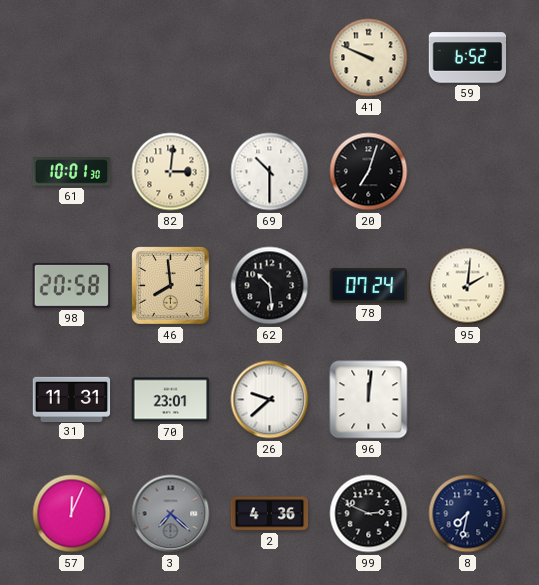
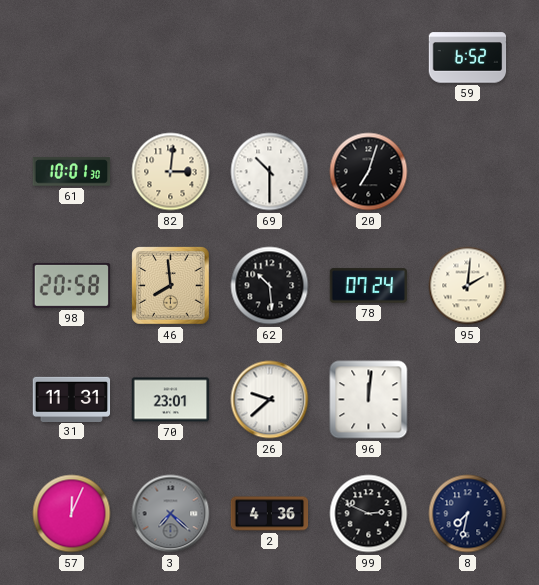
41: 9:49 -> none
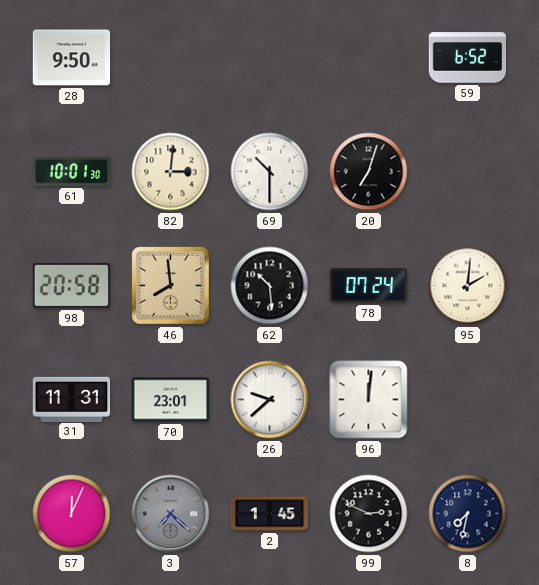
28: none -> 9:50
2: 4:36 -> 1:45
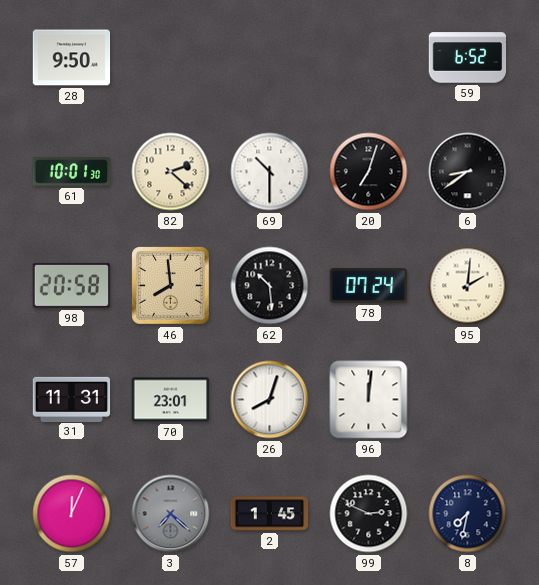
82: 3:01 -> 2:22
6: none -> 8:39
26: 9:38 -> 8:03
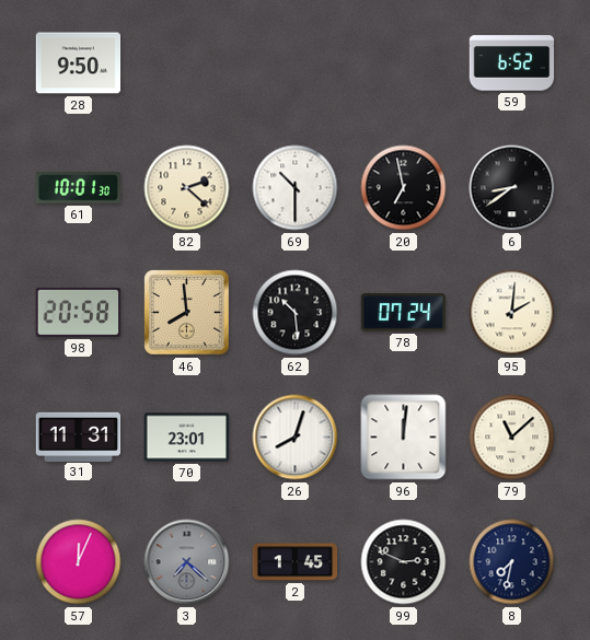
20: 7:03 -> 6:58
79: none -> 11:08
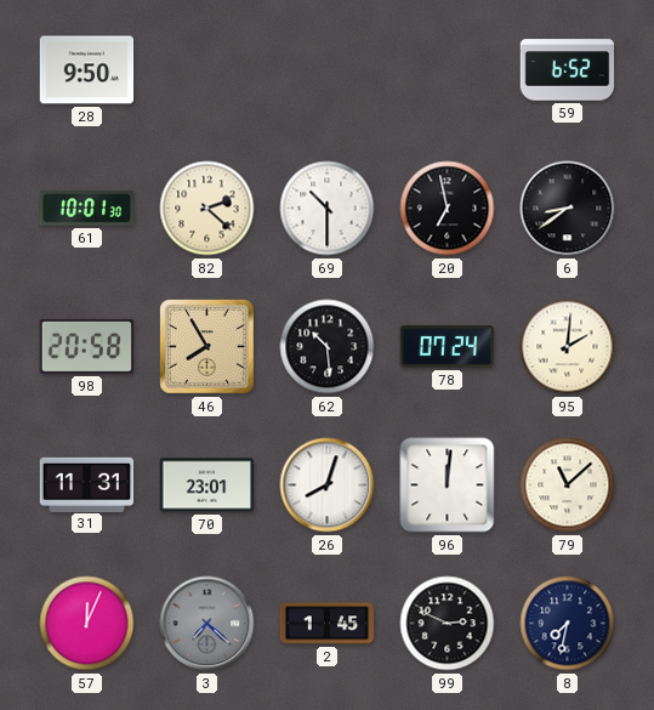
46: 7:59 -> 7:55
